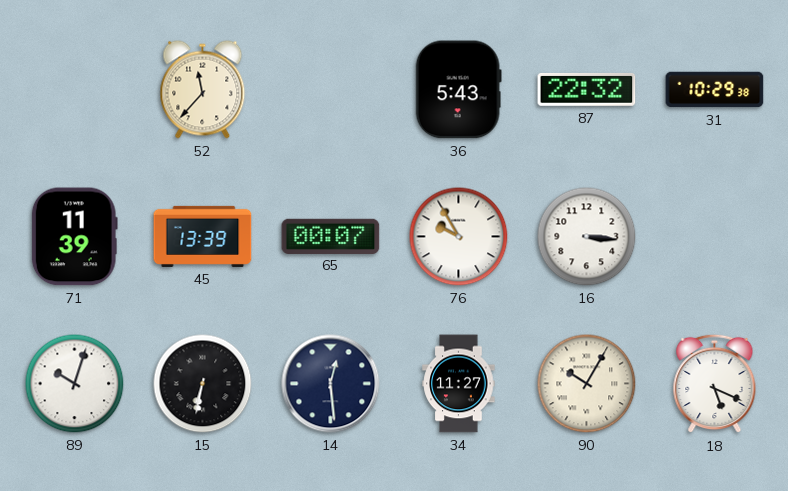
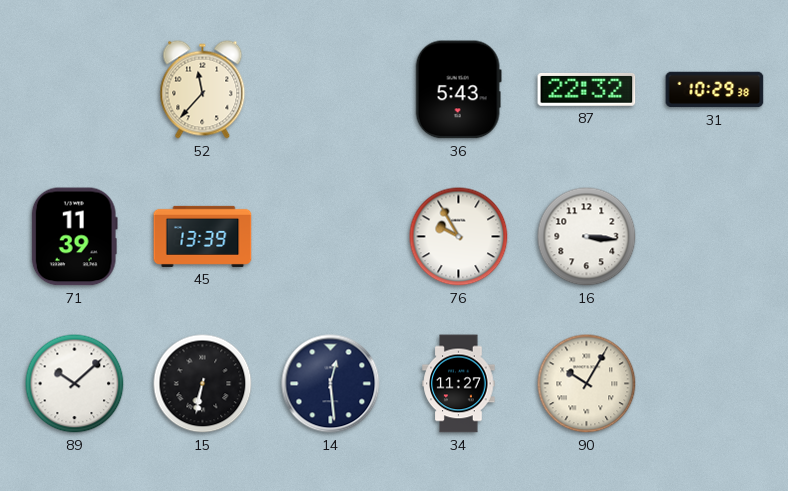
65: 00:07 -> none
89: 10:03 -> 10:08
18: 5:19 -> none
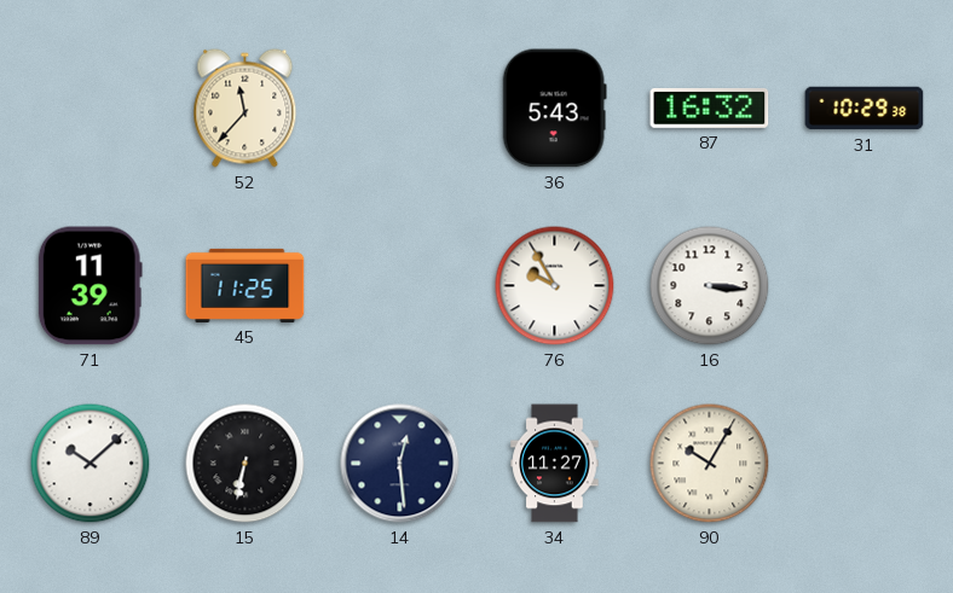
87: 22:32 -> 16:32
45: 13:39 -> 11:25
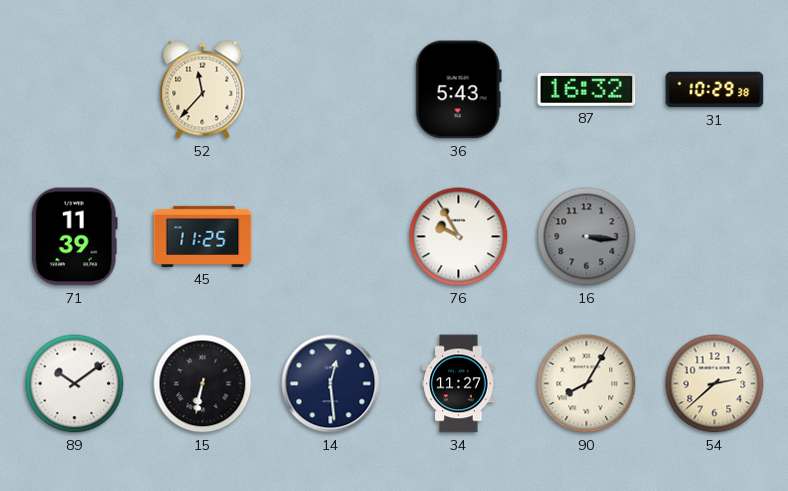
16 dial: white -> grey
89: 10:08 -> 10:09
90: 10:05 -> 8:05
54: none -> 2:38
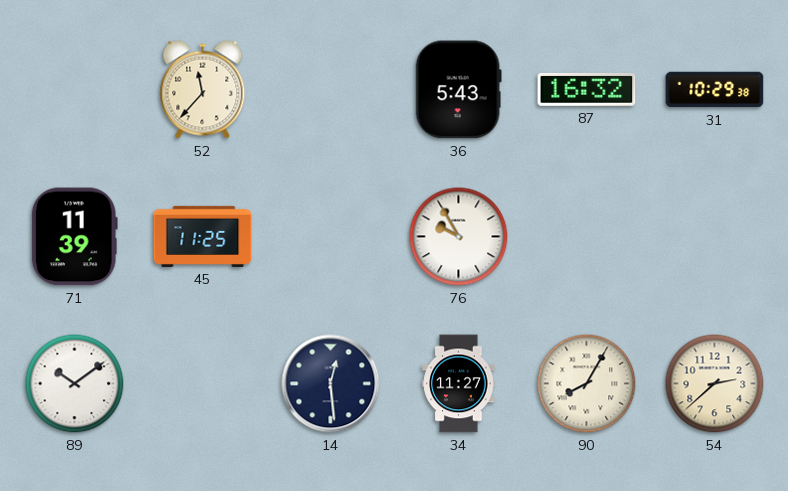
16: 3:16 -> none
15: 6:32 -> none
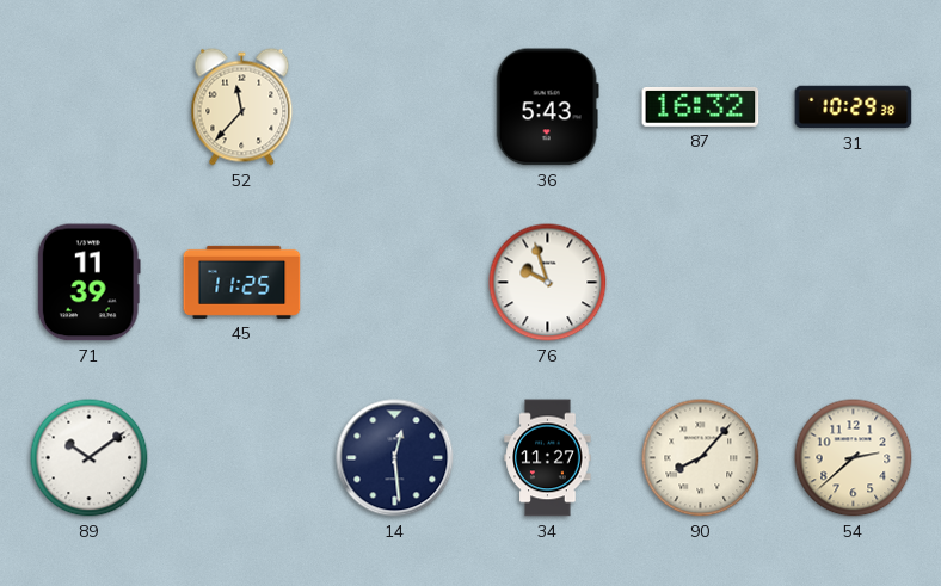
76: 9:55 -> 9:57
90: 8:05 -> 8:07
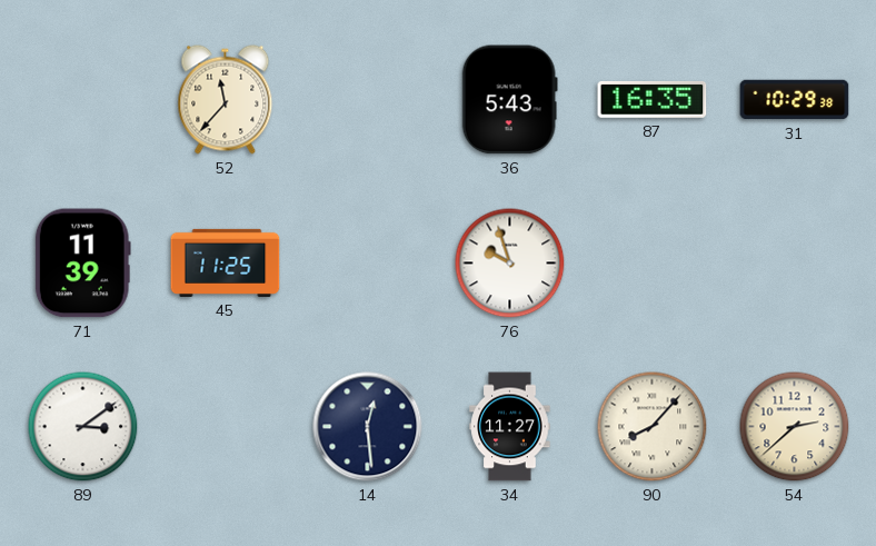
87: 16:32 -> 16:35
89: 10:09 -> 3:09
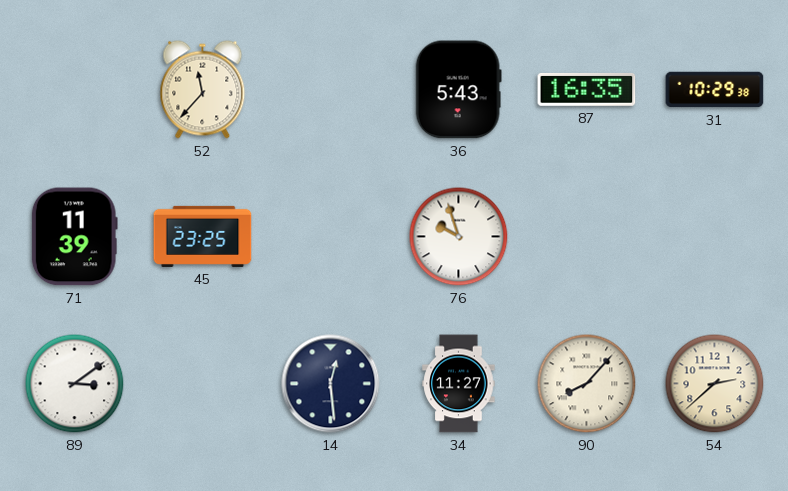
45: 11:25 -> 23:25
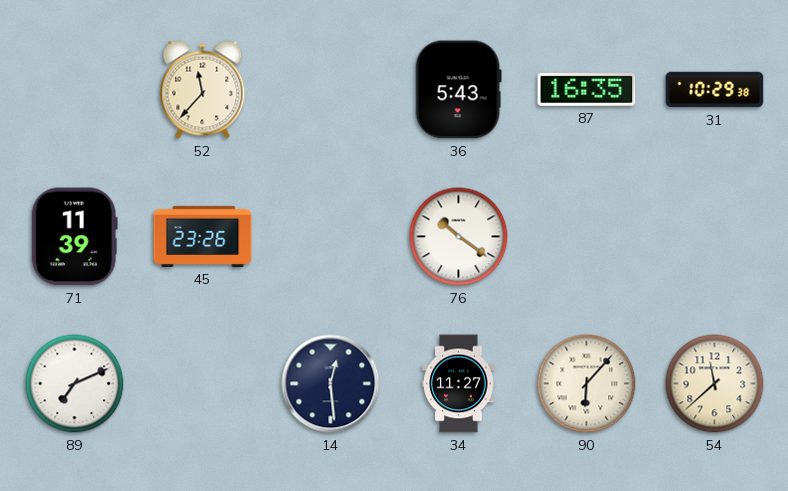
45: 23:25 -> 23:26
76: 9:57 -> 10:21
89: 3:09 -> 7:11
90: 8:07 -> 6:07
54: 2:38 -> 11:38
